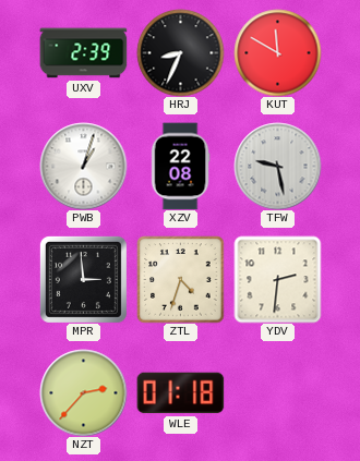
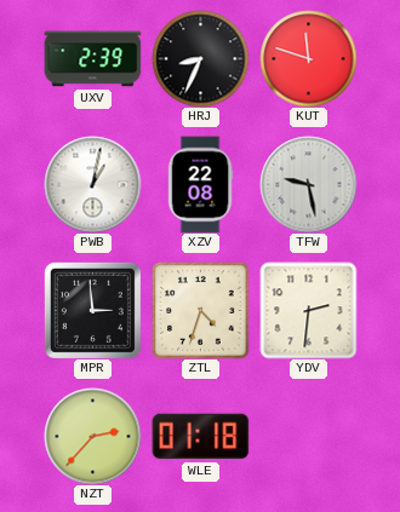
KUT: 11:50 -> 11:48
PWB: 1:03 -> 1:02
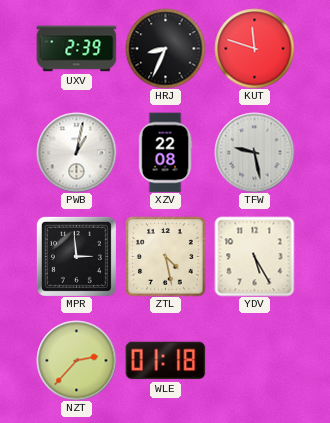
ZTL: 4:33 -> 4:28
YDV: 2:31 -> 5:25
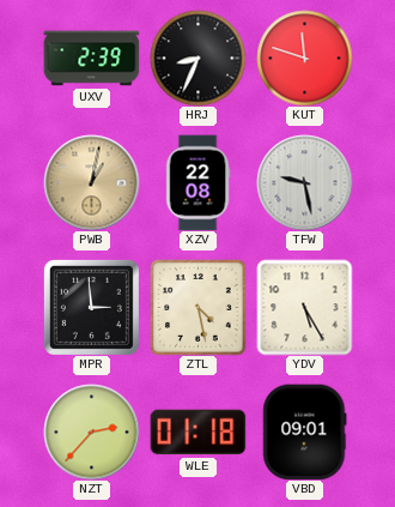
PWB dial: white -> champagne
VBD: none -> 09:01
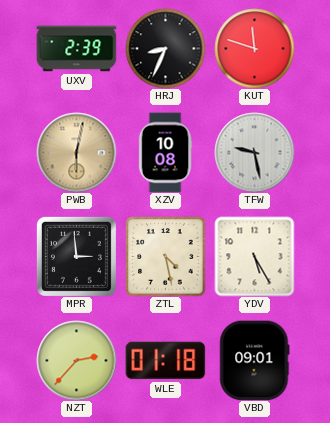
PWB: 1:02 -> 6:02
XZV: 22:08 -> 10:08
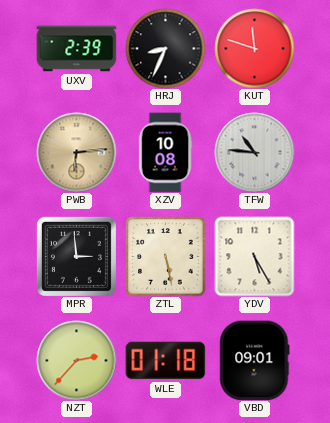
PWB: 6:02 -> 6:14
TFW: 9:28 -> 10:46
ZTL: 4:28 -> 5:28
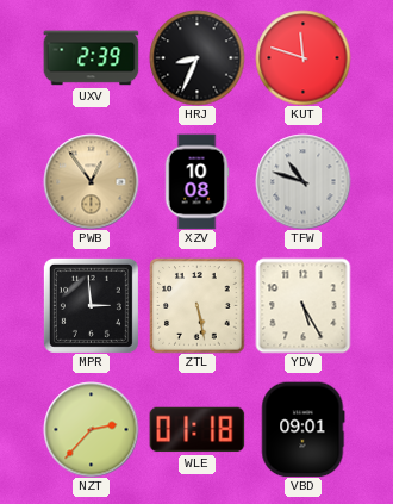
PWB: 6:14 -> 12:54
TFW: 10:46 -> 10:48
